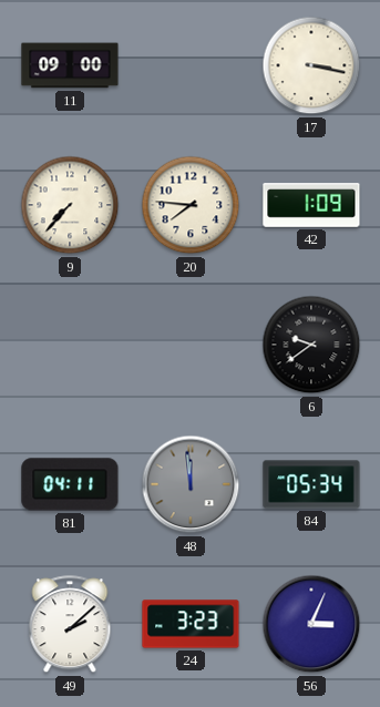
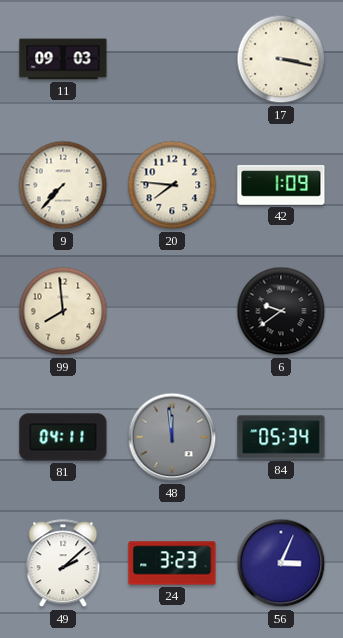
11: 09:00 -> 09:03
99: none -> 7:59
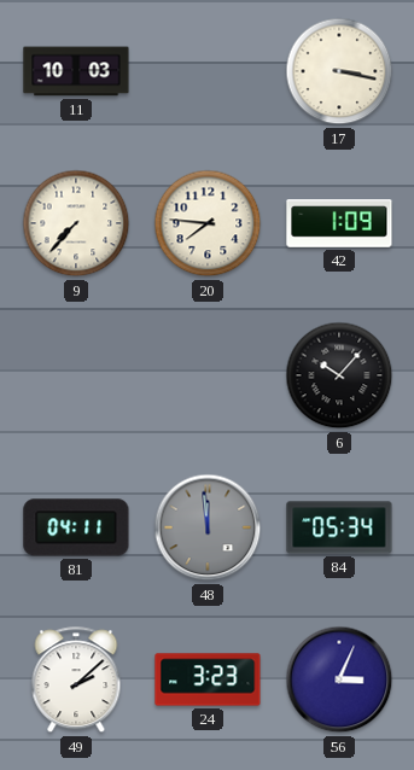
11: 09:03 -> 10:03
99: 7:59 -> none
6: 9:39 -> 10:07
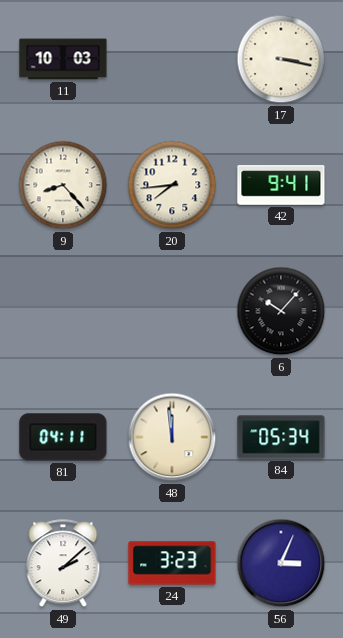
9: 7:37 -> 8:23
20: 7:46 -> 7:44
42: 1:09 -> 9:41
48 dial: grey -> cream
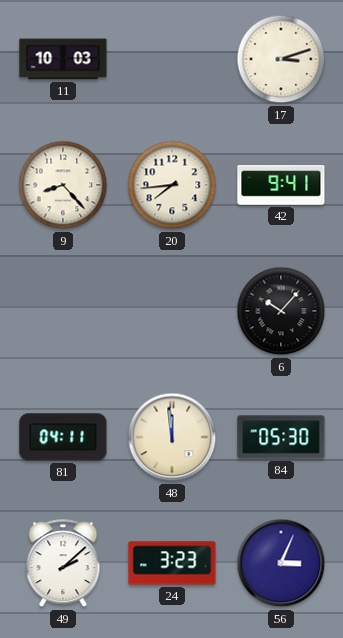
17: 3:17 -> 3:12
84: 05:34 -> 05:30
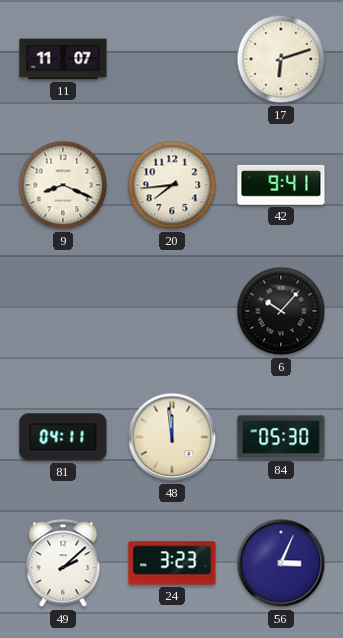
11: 10:03 -> 11:07
17: 3:12 -> 6:12
9: 8:23 -> 8:19
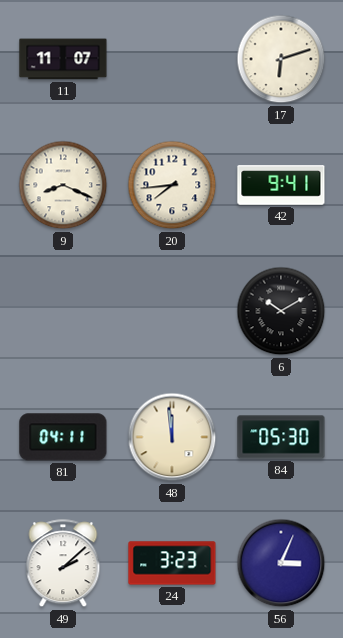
6: 10:07 -> 10:10
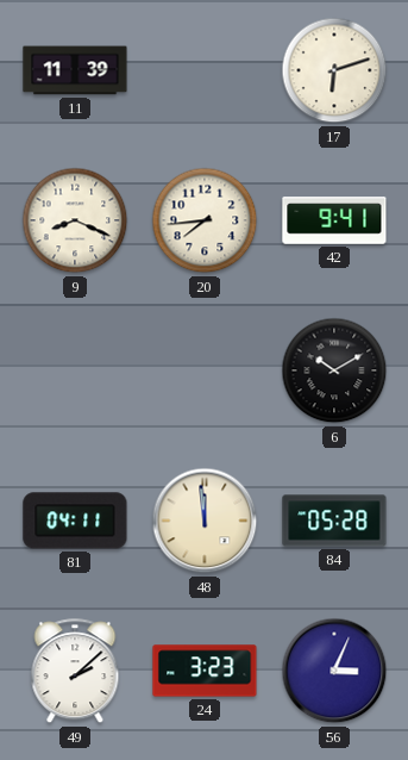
11: 11:07 -> 11:39
84: 05:30 -> 05:28
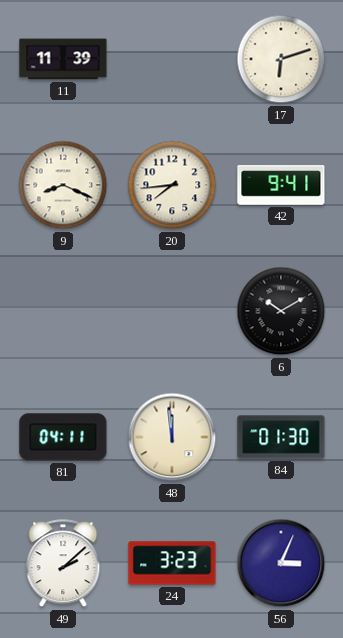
84: 05:28 -> 01:30
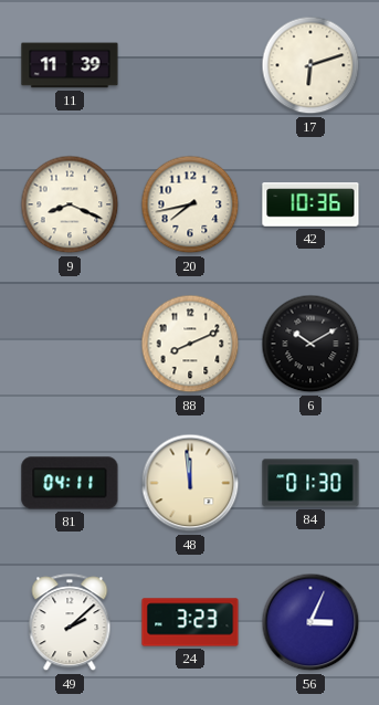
20: 7:44 -> 7:43
42: 9:41 -> 10:36
88: none -> 8:11
